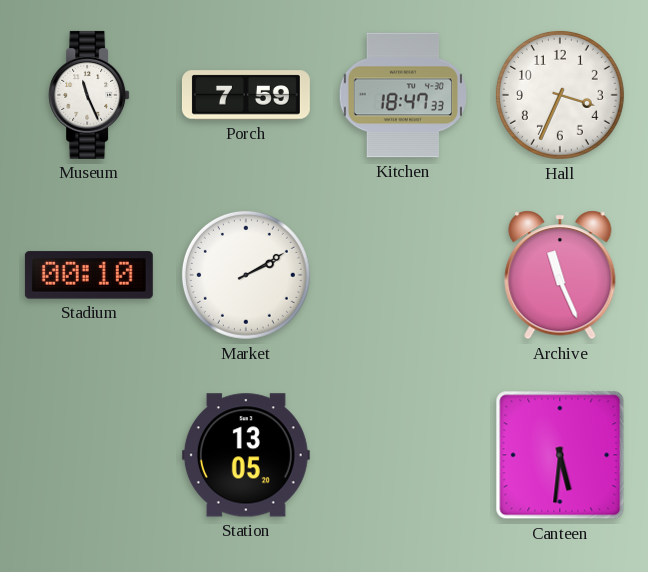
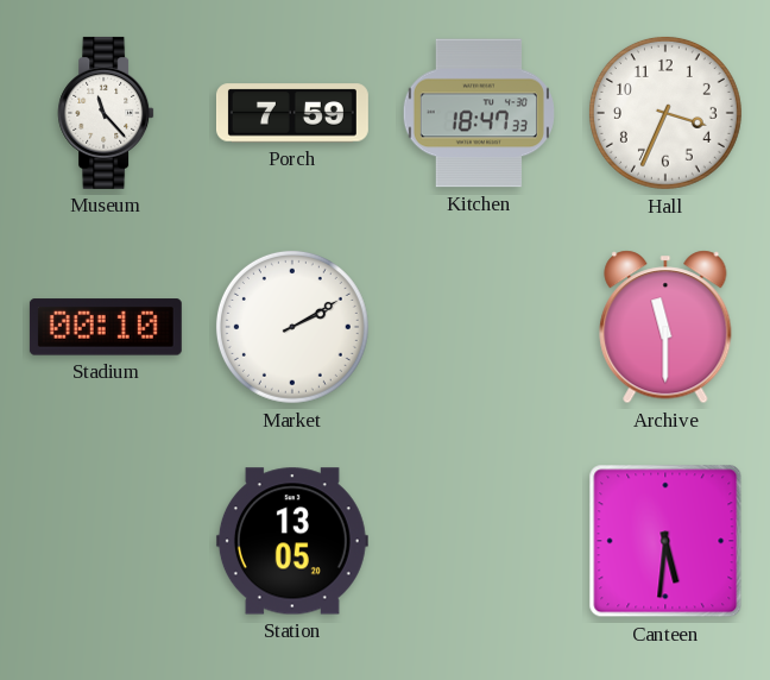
Museum: 11:26 -> 11:23
Archive: 11:26 -> 11:30
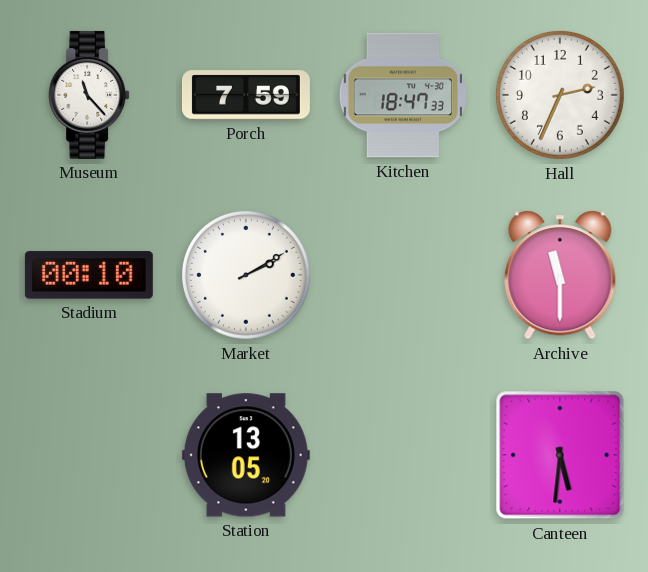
Hall: 3:34 -> 2:34
